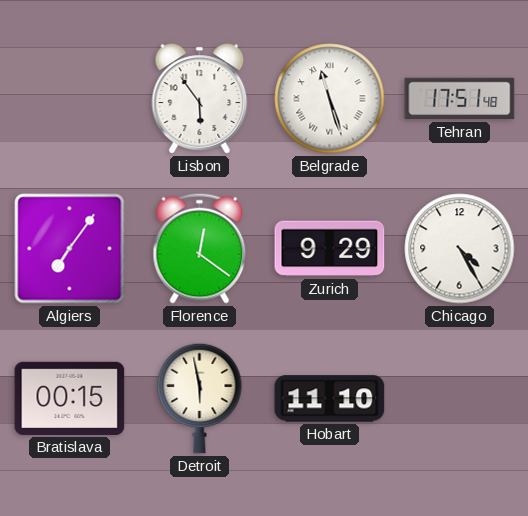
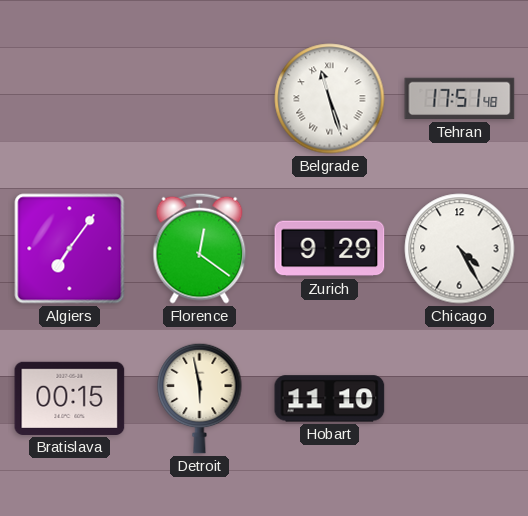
Lisbon: 5:54 -> none
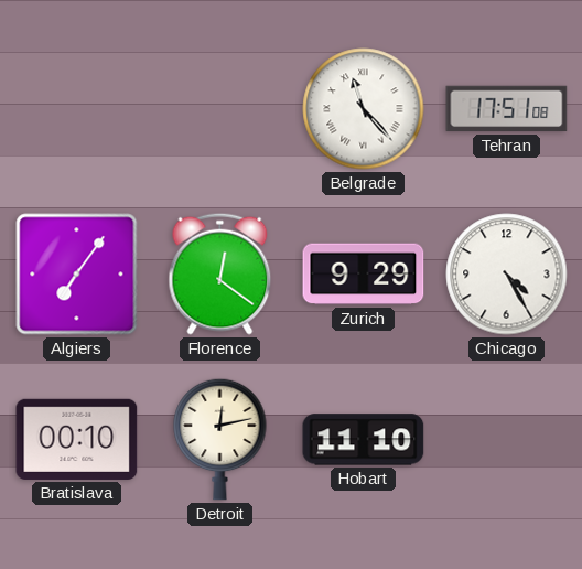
Belgrade: 11:27 -> 11:23
Tehran: 17:51:48 -> 17:51:08
Bratislava: 00:15 -> 00:10
Detroit: 5:58 -> 12:13
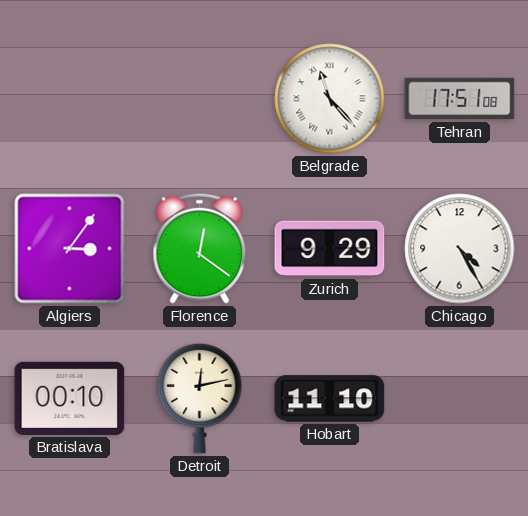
Algiers: 7:06 -> 3:06
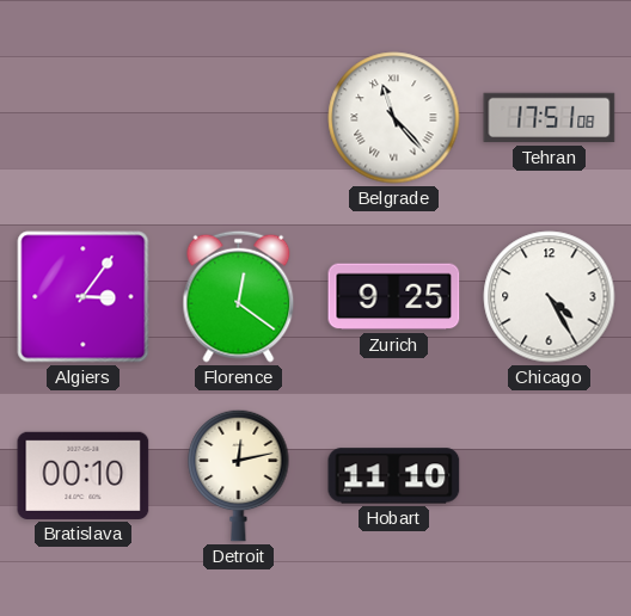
Zurich: 9:29 -> 9:25
